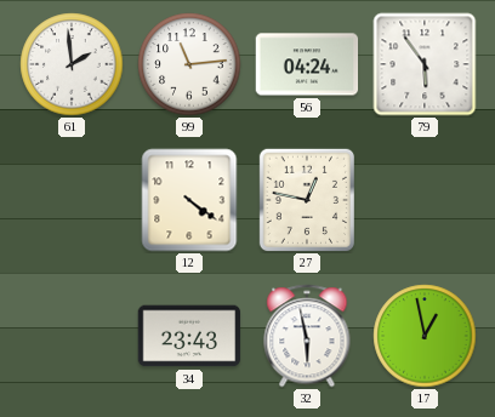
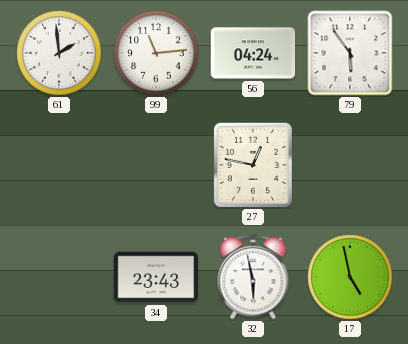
12: 4:21 -> none
17: 12:58 -> 4:58
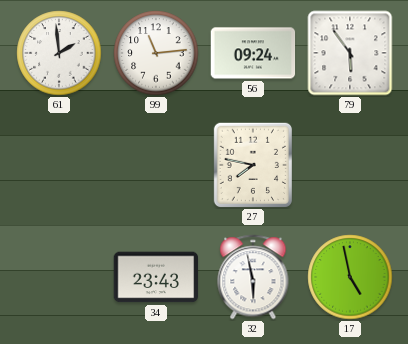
56: 04:24 -> 09:24
27: 12:47 -> 7:47
